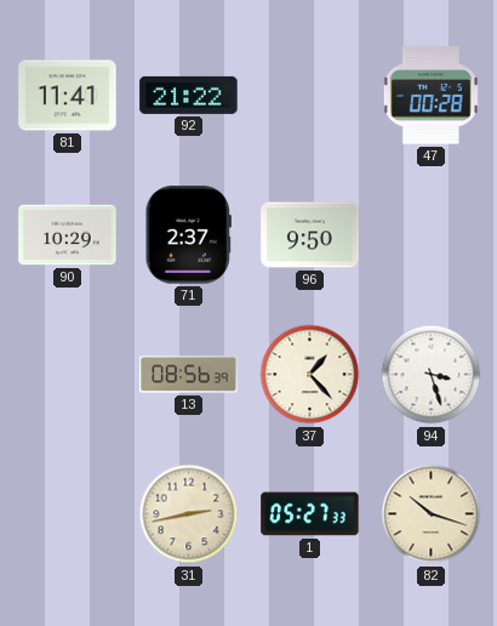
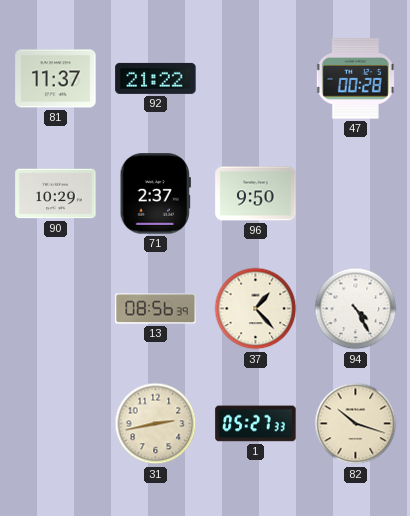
81: 11:41 -> 11:37
94: 3:27 -> 4:25
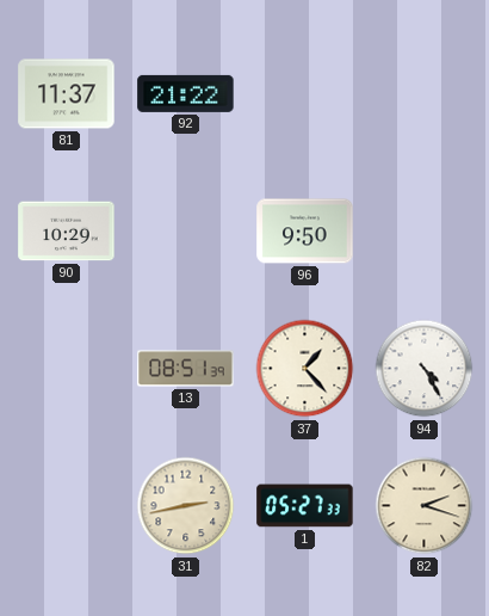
47: 00:28 -> none
71: 2:37 -> none
13: 08:56 -> 08:51
82: 10:18 -> 2:18
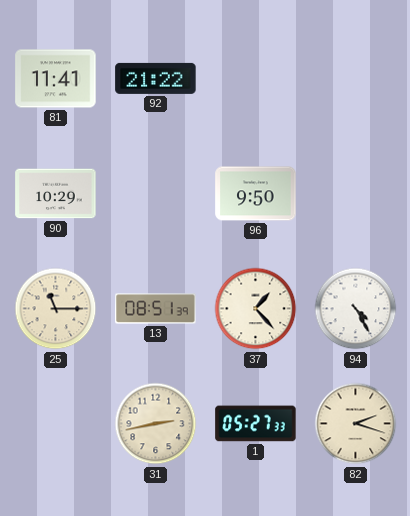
81: 11:37 -> 11:41
25: none -> 11:15
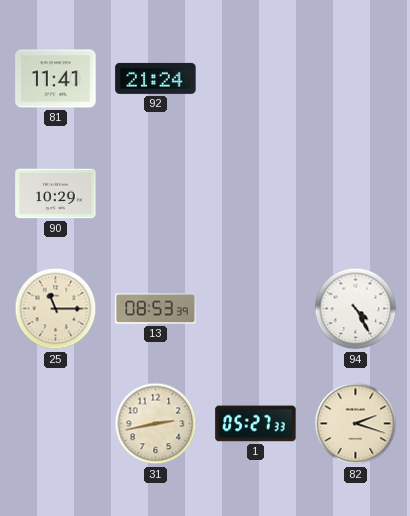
92: 21:22 -> 21:24
96: 9:50 -> none
13: 08:51 -> 08:53
37: 1:23 -> none
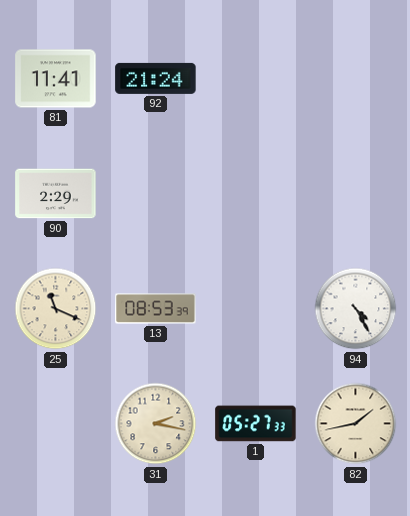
90: 10:29 -> 2:29
25: 11:15 -> 11:19
31: 2:43 -> 2:17
82: 2:18 -> 1:43
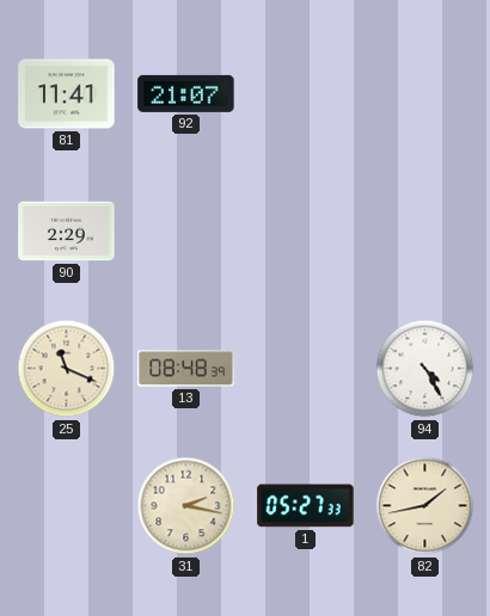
92: 21:24 -> 21:07
13: 08:53 -> 08:48
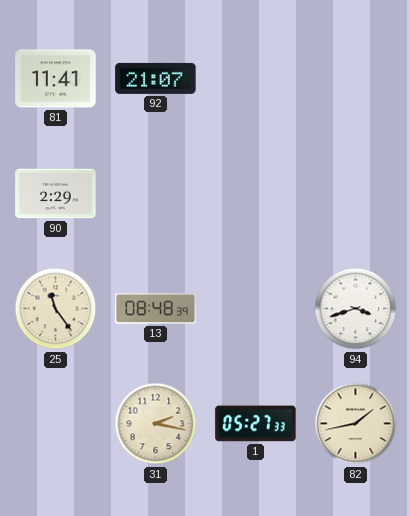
25: 11:19 -> 11:24
94: 4:25 -> 3:42
